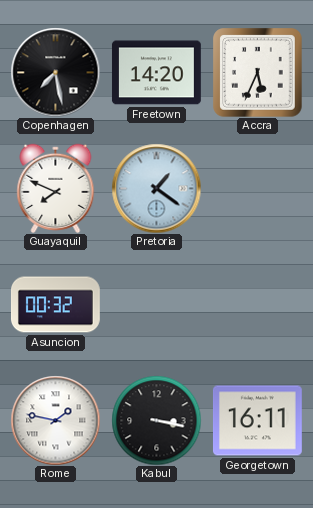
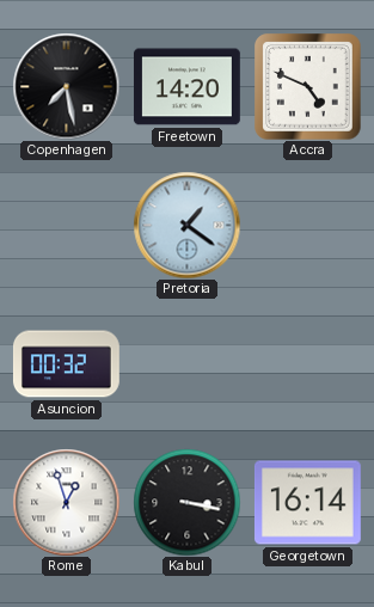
Accra: 5:34 -> 4:49
Guayaquil: 7:49 -> none
Rome: 1:47 -> 12:57
Georgetown: 16:11 -> 16:14
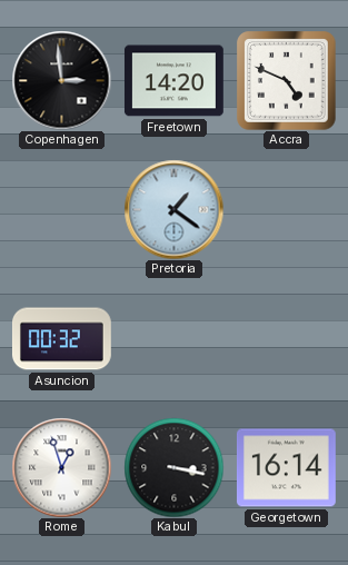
Copenhagen: 7:28 -> 2:59
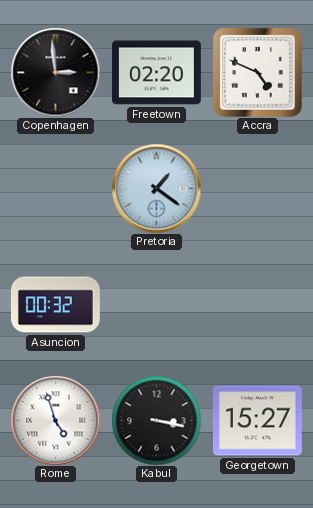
Freetown: 14:20 -> 02:20
Rome: 12:57 -> 4:57
Georgetown: 16:14 -> 15:27
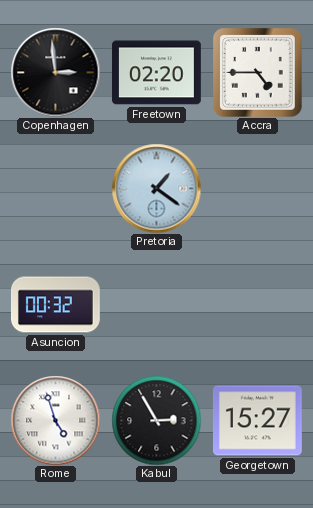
Accra: 4:49 -> 4:45
Kabul: 3:17 -> 2:55
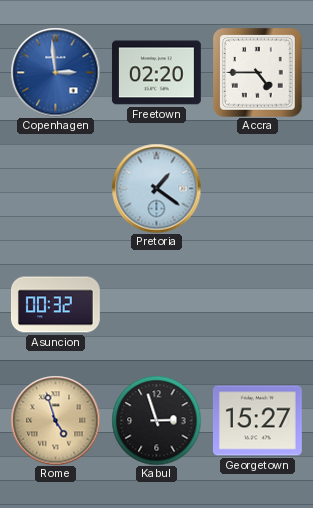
Copenhagen dial: black -> blue
Rome dial: white -> champagne
Kabul: 2:55 -> 2:57
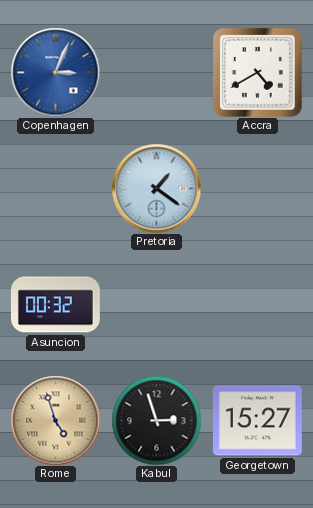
Copenhagen: 2:59 -> 3:04
Freetown: 02:20 -> none
Accra: 4:45 -> 4:40
